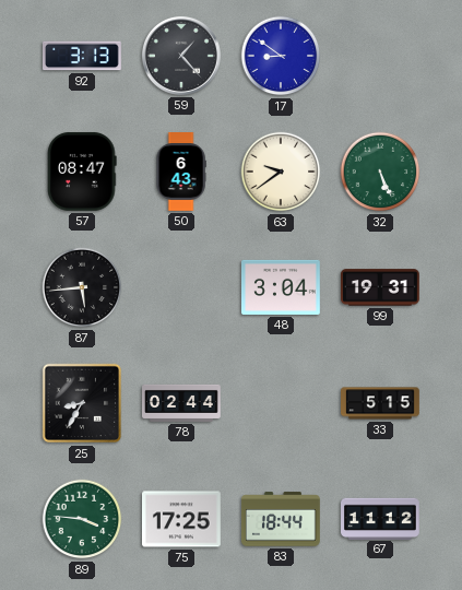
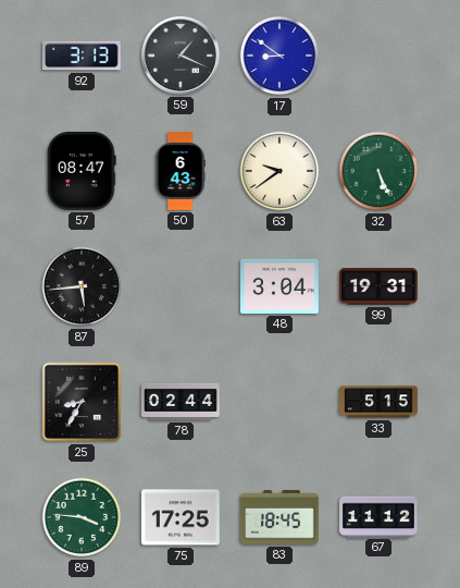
59: 1:23 -> 1:19
83: 18:44 -> 18:45
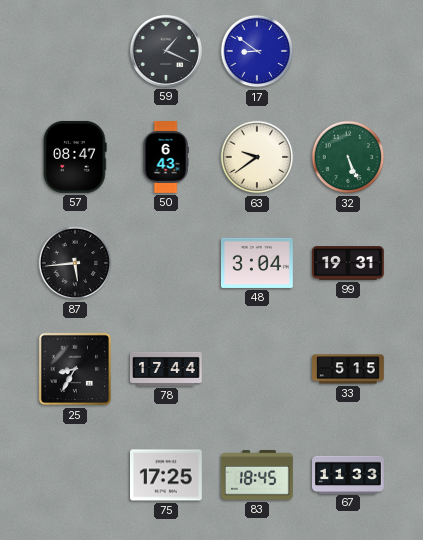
92: 3:13 -> none
78: 02:44 -> 17:44
89: 3:46 -> none
67: 11:12 -> 11:33
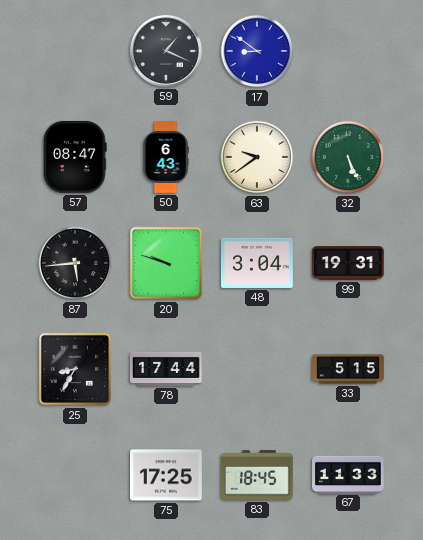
20: none -> 9:48
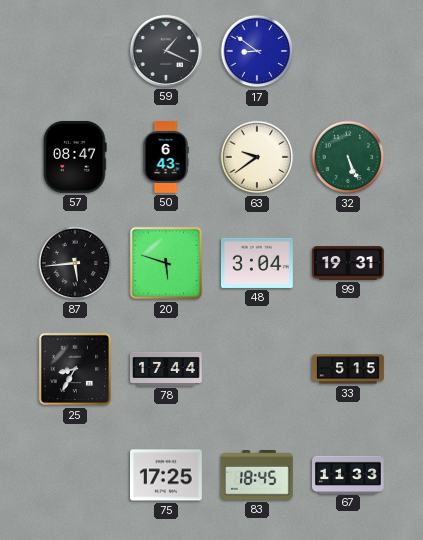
20: 9:48 -> 5:48
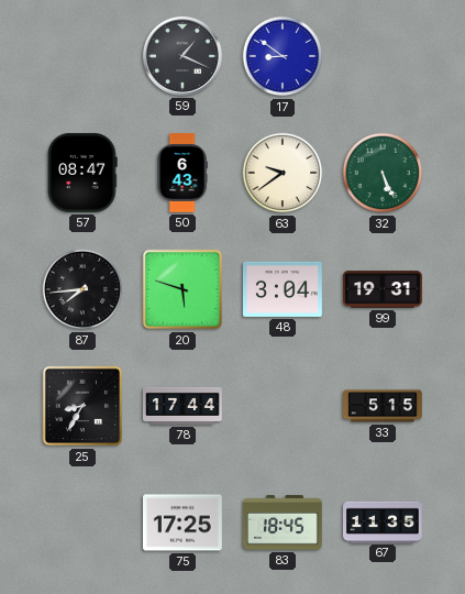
87: 5:44 -> 7:44
67: 11:33 -> 11:35
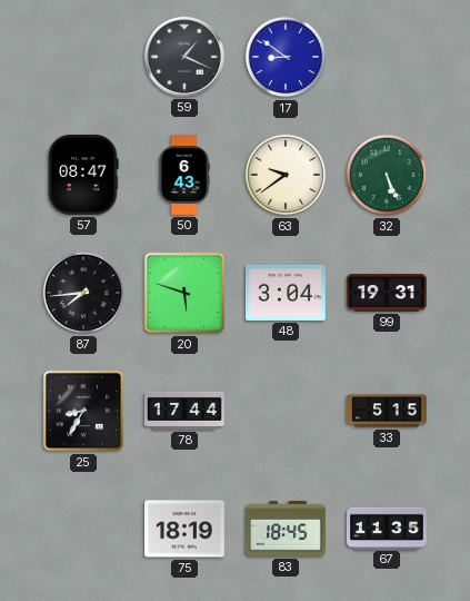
75: 17:25 -> 18:19
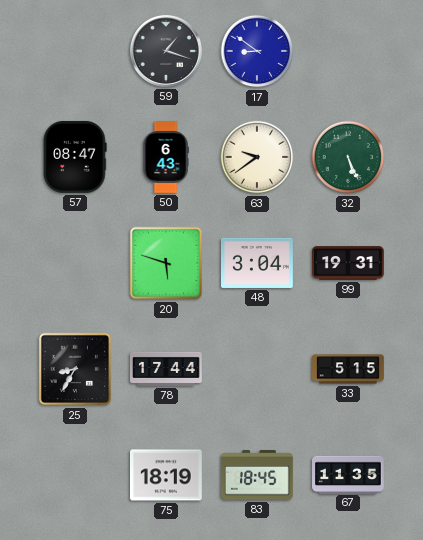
59: 1:19 -> 1:18
87: 7:44 -> none
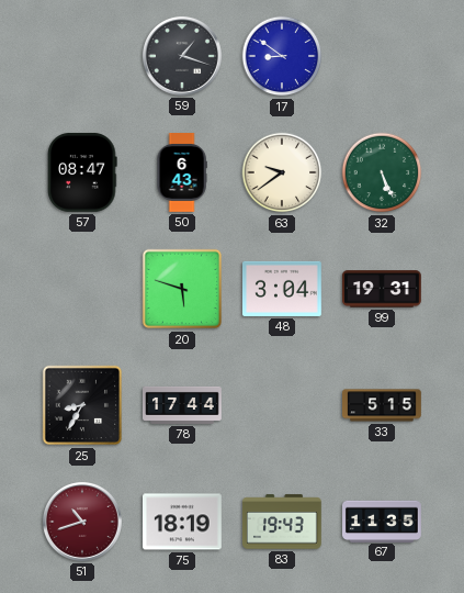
51: none -> 10:42
83: 18:45 -> 19:43
